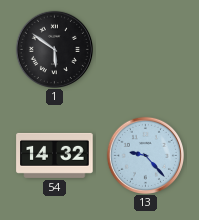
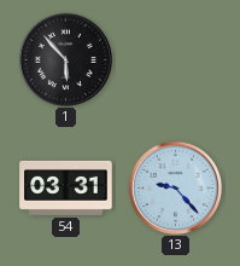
1: 5:51 -> 5:53
54: 14:32 -> 03:31
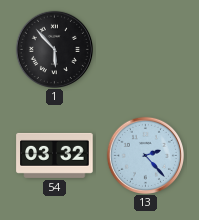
54: 03:31 -> 03:32
13: 9:23 -> 2:23
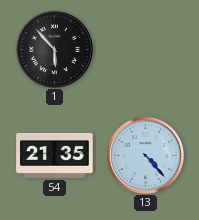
54: 03:32 -> 21:35
13: 2:23 -> 4:23
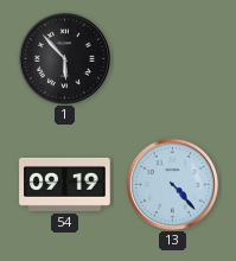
54: 21:35 -> 09:19
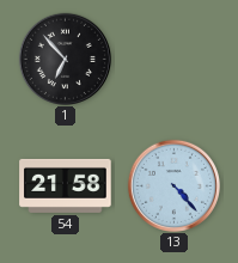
1: 5:53 -> 6:53
54: 09:19 -> 21:58
